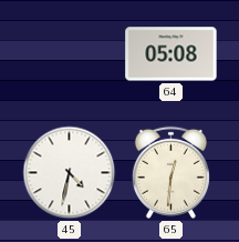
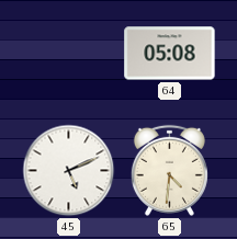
45: 4:32 -> 5:11
65: 12:31 -> 4:31
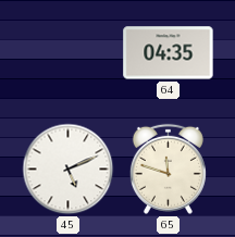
64: 05:08 -> 04:35
65: 4:31 -> 11:48
